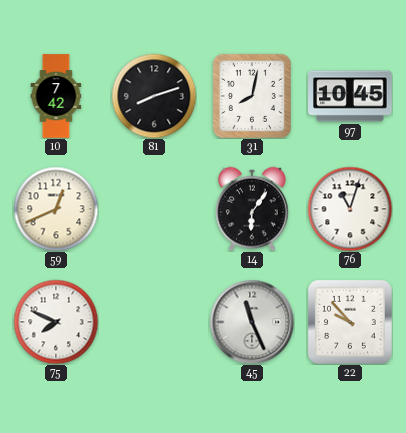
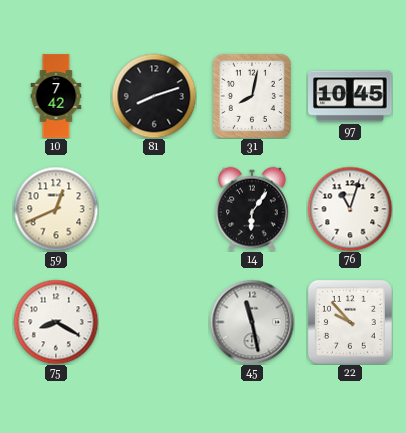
75: 7:49 -> 8:20
45: 11:26 -> 11:28
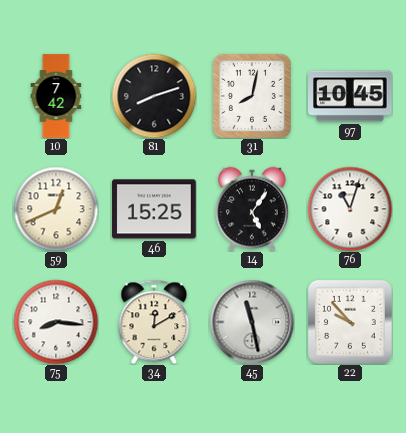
46: none -> 15:25
14: 6:06 -> 5:06
75: 8:20 -> 8:16
34: none -> 12:10
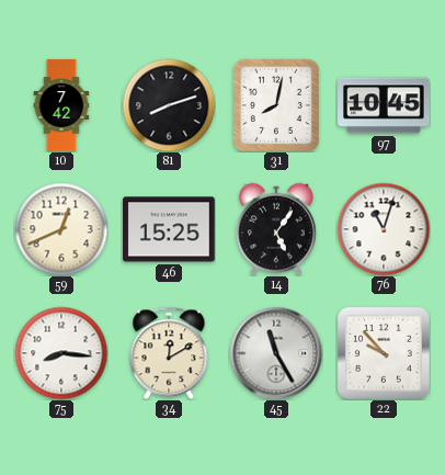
45: 11:28 -> 11:25
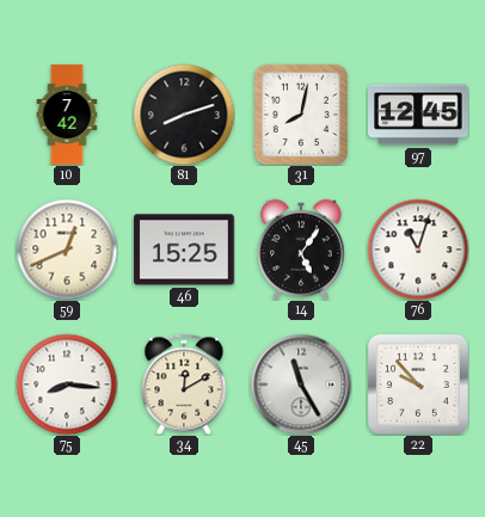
97: 10:45 -> 12:45
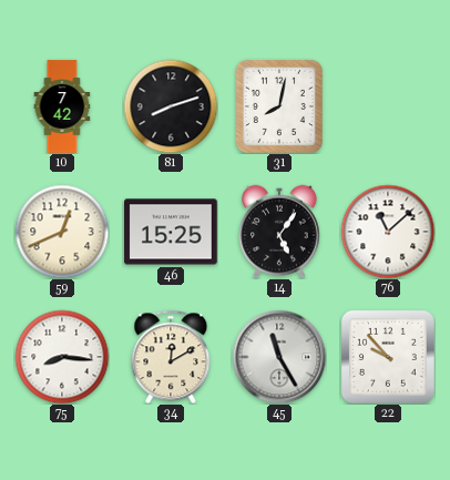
97: 12:45 -> none
76: 11:03 -> 11:08
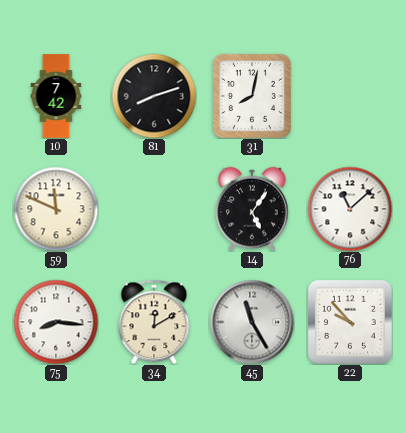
59: 12:41 -> 11:49
46: 15:25 -> none
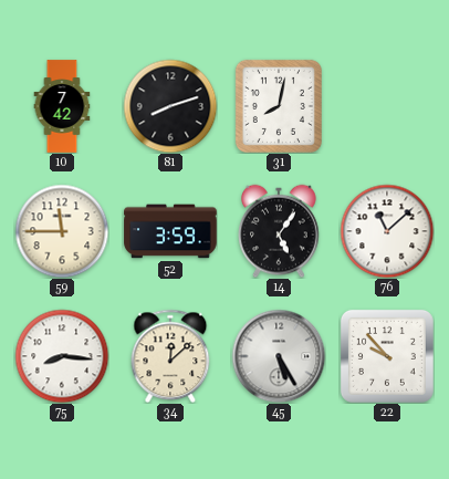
59: 11:49 -> 11:45
52: none -> 3:59
34: 12:10 -> 12:08
45: 11:25 -> 5:25
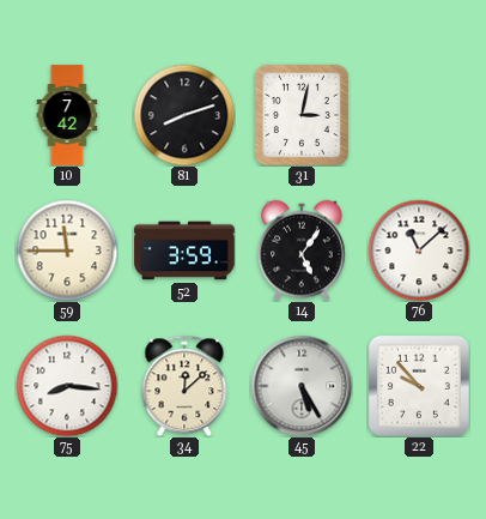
31: 8:02 -> 3:02
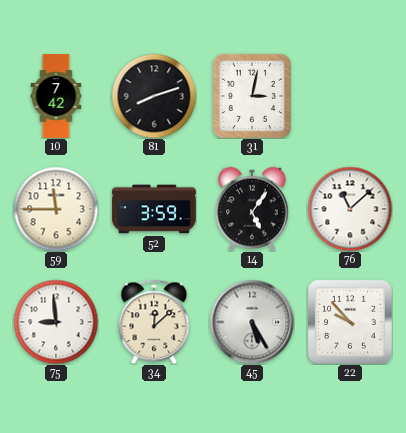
75: 8:16 -> 8:59
